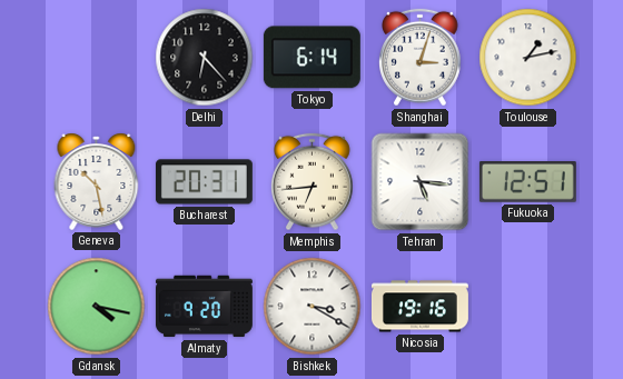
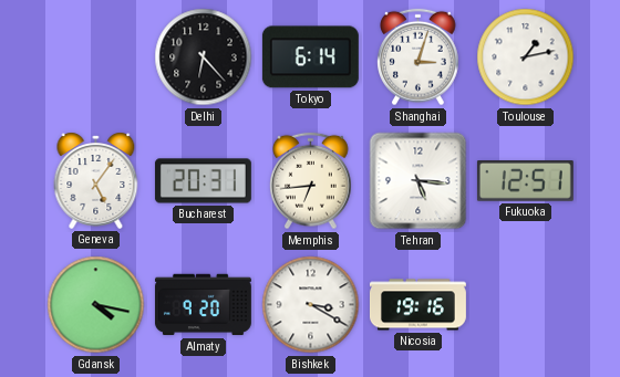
Geneva: 10:28 -> 5:06
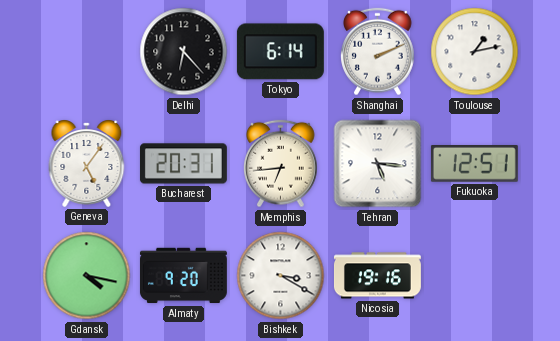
Shanghai: 3:03 -> 2:11
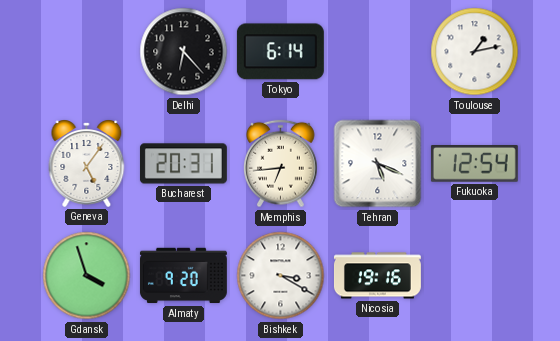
Shanghai: 2:11 -> none
Tehran: 5:16 -> 5:19
Fukuoka: 12:51 -> 12:54
Gdansk: 4:17 -> 3:57
